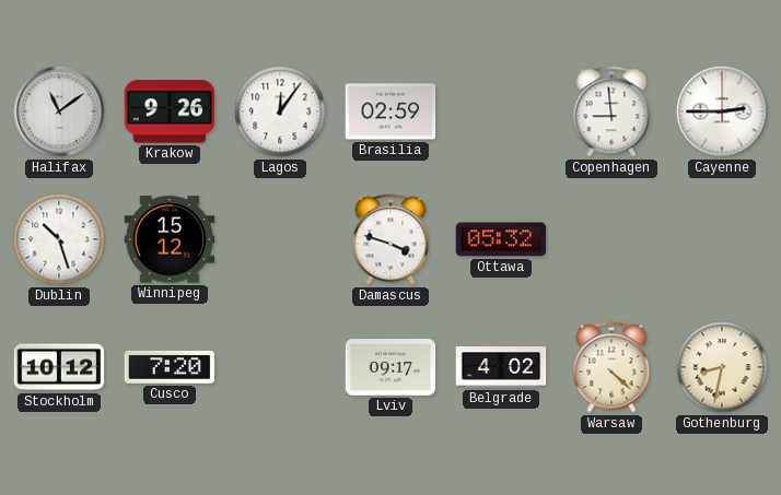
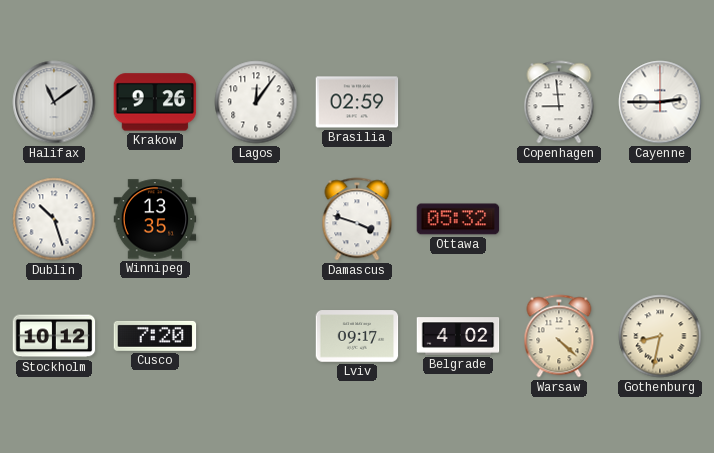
Winnipeg: 15:12 -> 13:35
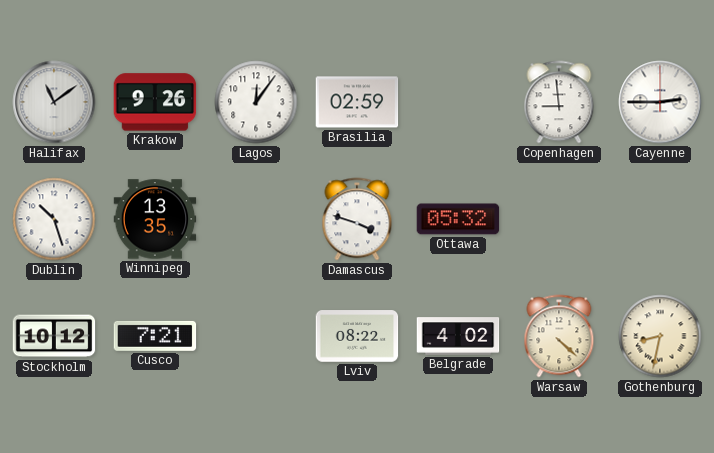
Cusco: 7:20 -> 7:21
Lviv: 09:17 -> 08:22
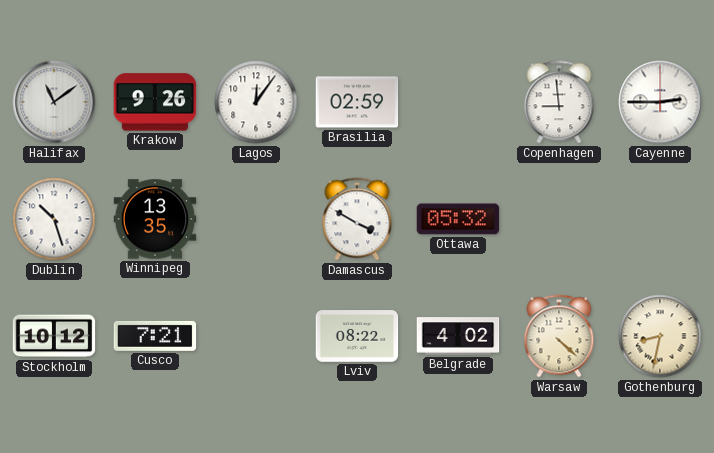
Damascus: 3:48 -> 3:50
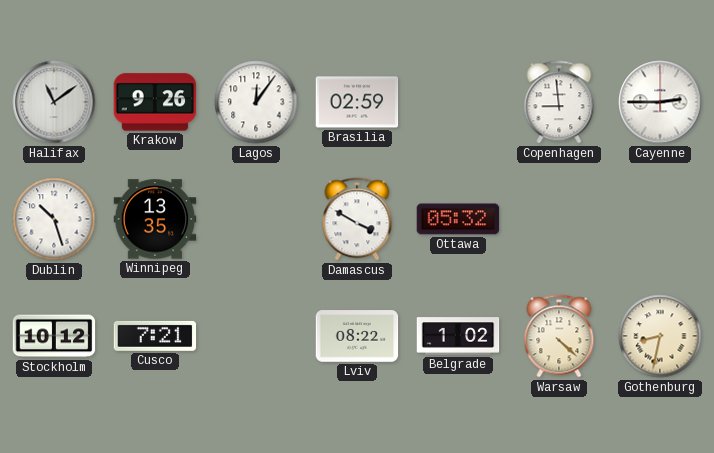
Belgrade: 4:02 -> 1:02
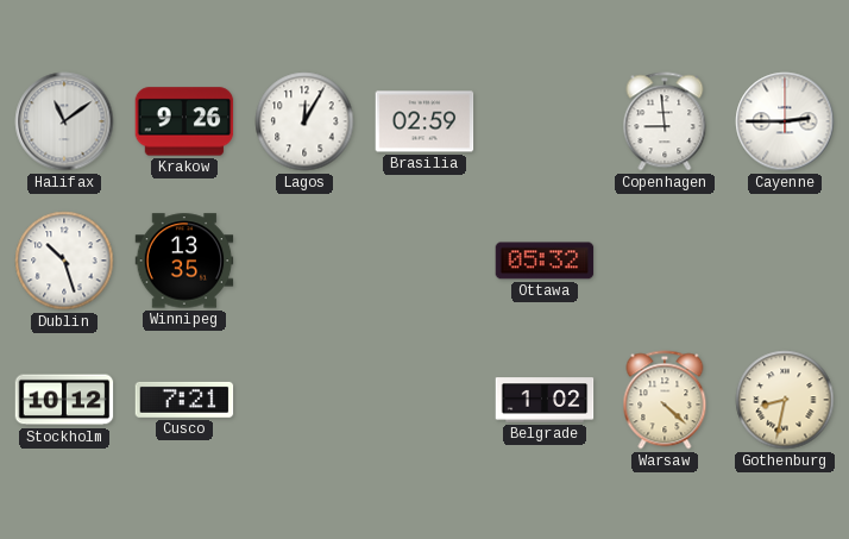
Lagos: 12:06 -> 12:05
Damascus: 3:50 -> none
Lviv: 08:22 -> none
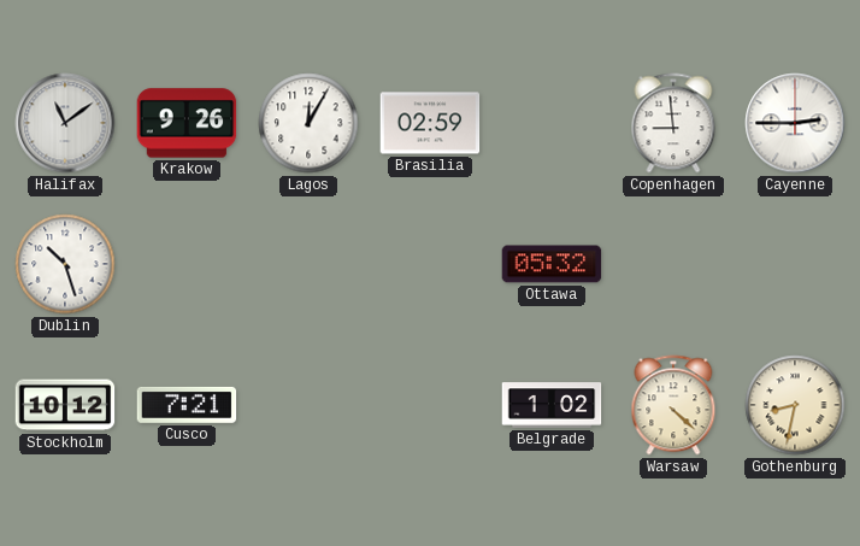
Winnipeg: 13:35 -> none
